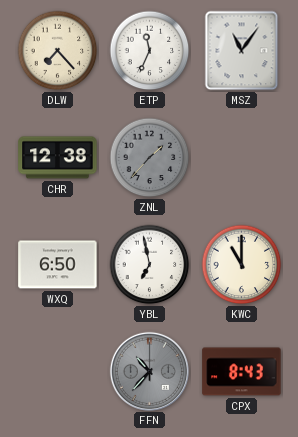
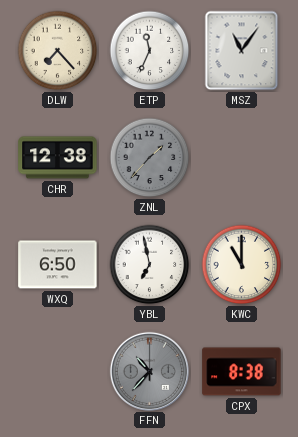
CPX: 8:43 -> 8:38
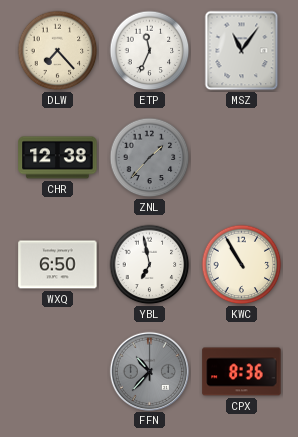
KWC: 11:00 -> 10:55
CPX: 8:38 -> 8:36
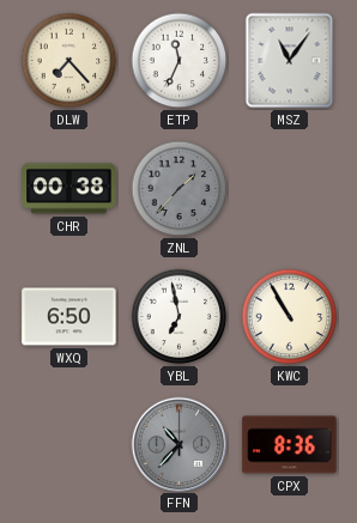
CHR: 12:38 -> 00:38
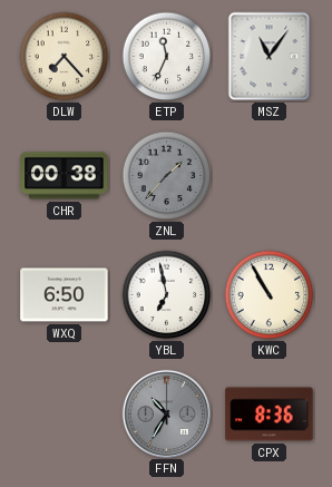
FFN: 10:37 -> 10:35
